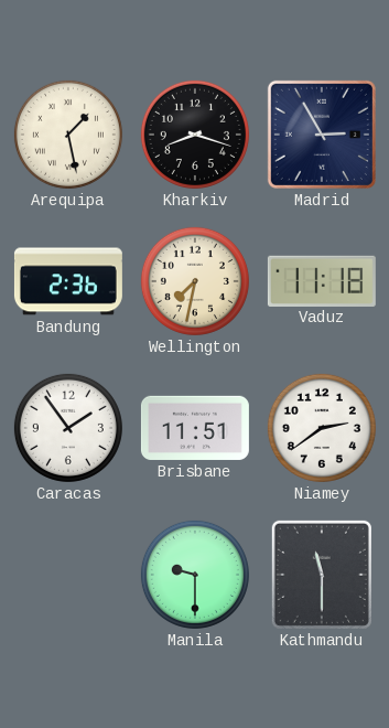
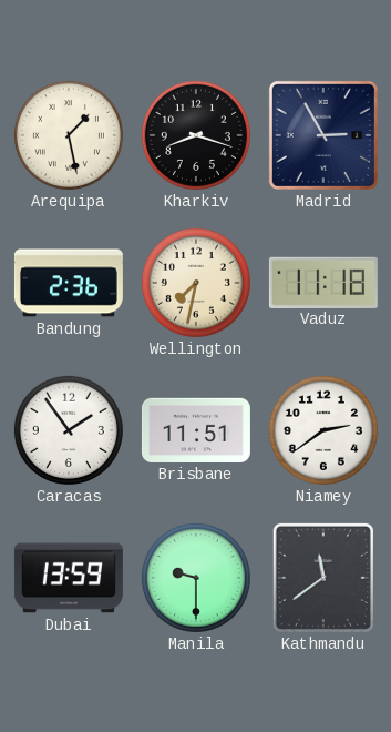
Dubai: none -> 13:59
Kathmandu: 11:30 -> 11:39
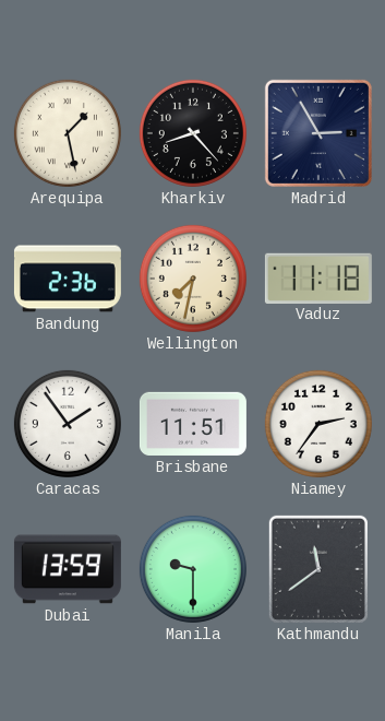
Kharkiv: 8:18 -> 8:23
Niamey: 2:39 -> 2:36
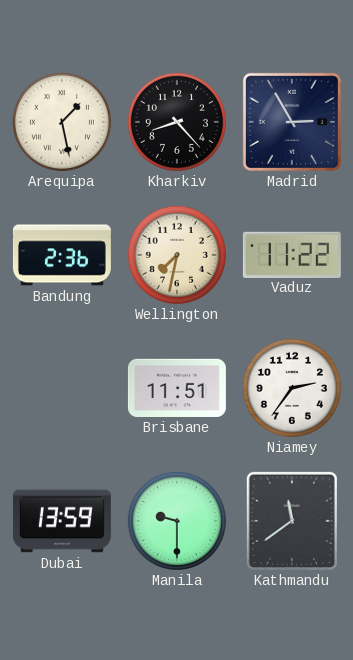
Vaduz: 11:18 -> 11:22
Caracas: 1:54 -> none
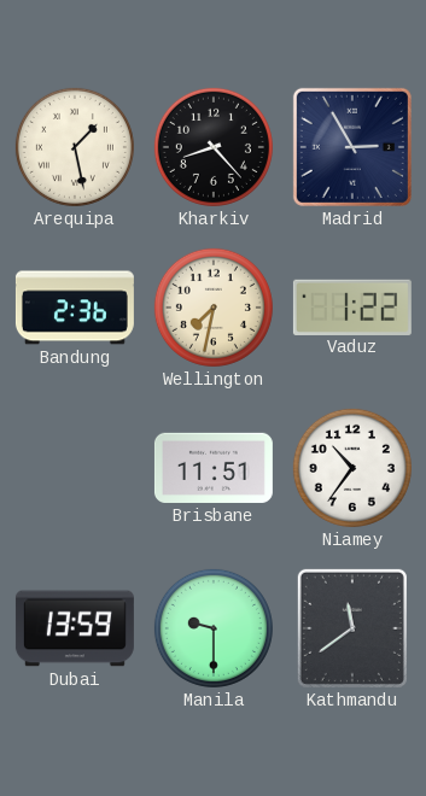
Vaduz: 11:22 -> 1:22
Niamey: 2:36 -> 10:36
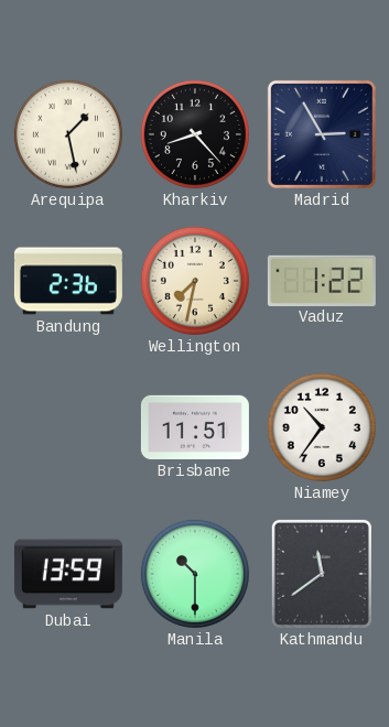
Manila: 9:30 -> 10:30
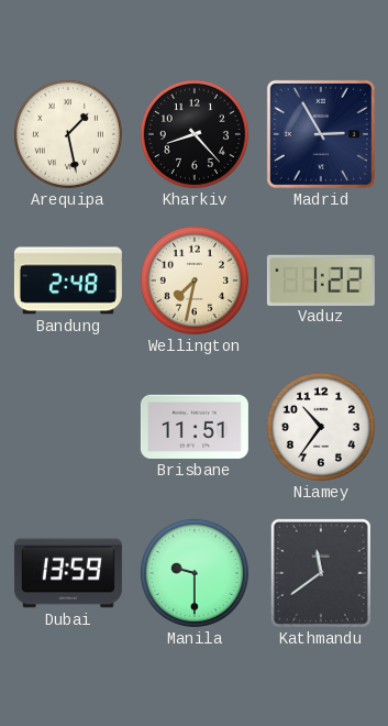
Bandung: 2:36 -> 2:48
Manila: 10:30 -> 9:30
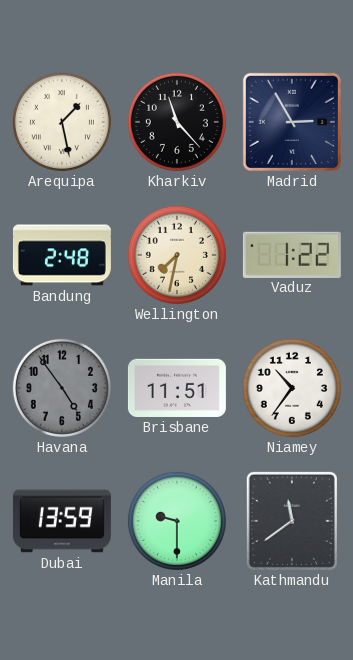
Kharkiv: 8:23 -> 11:23
Havana: none -> 4:54
